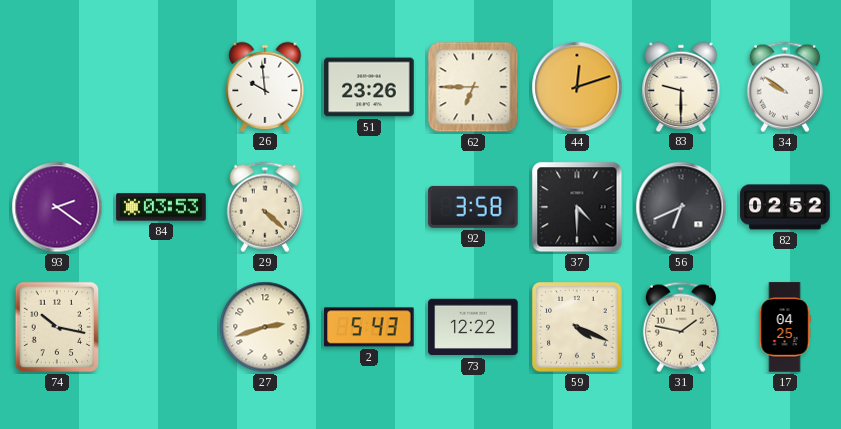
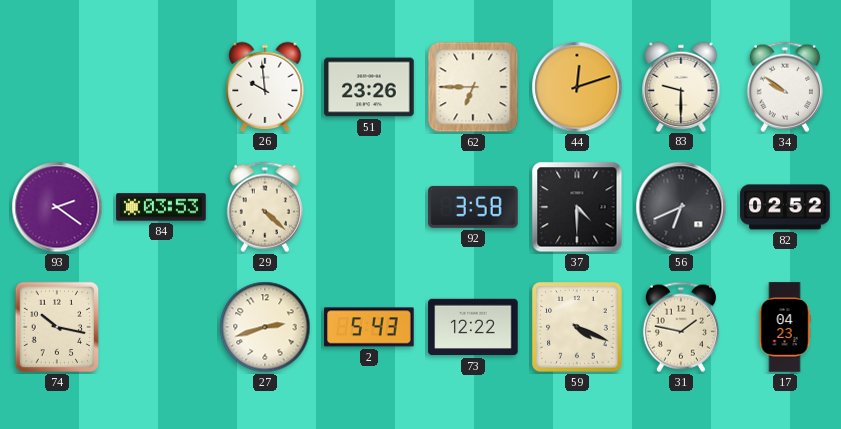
17: 04:25 -> 04:23
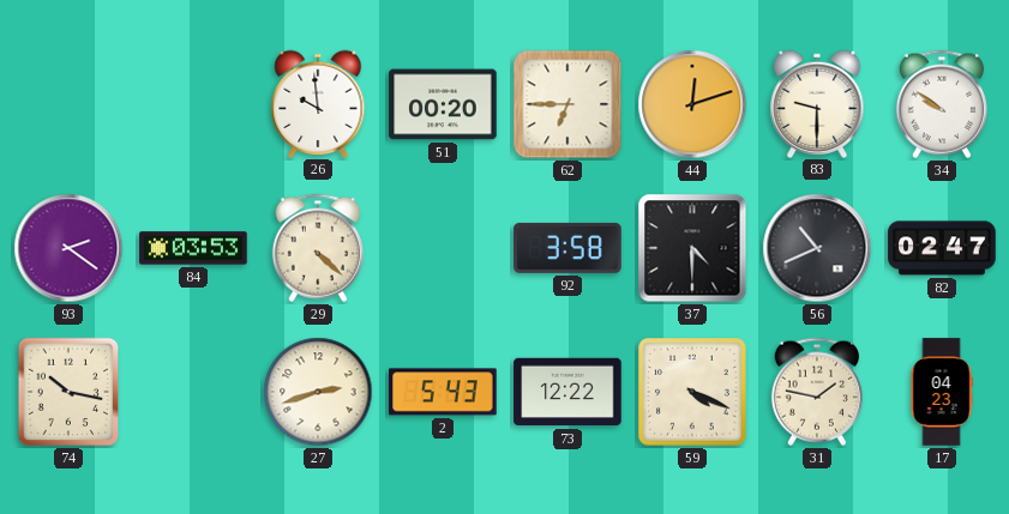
51: 23:26 -> 00:20
56: 6:41 -> 10:41
82: 02:52 -> 02:47
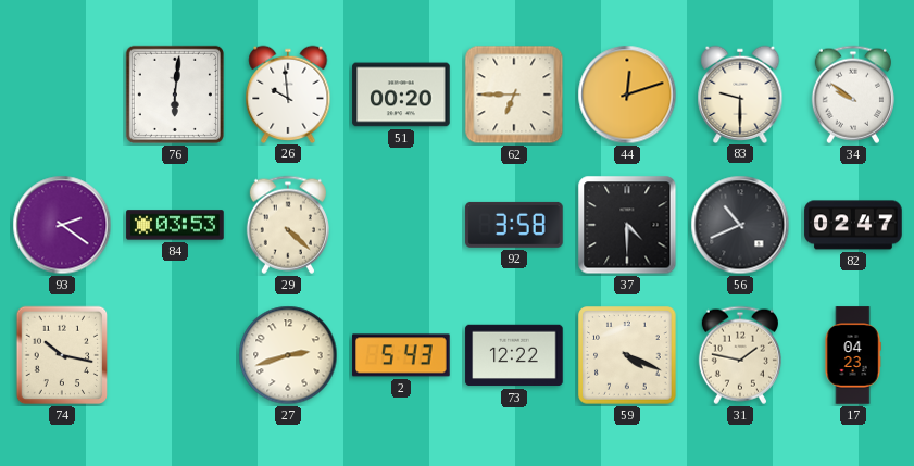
76: none -> 6:01
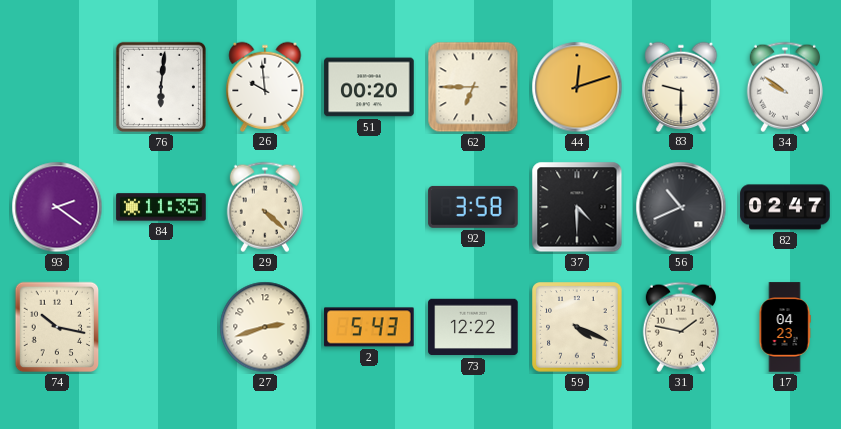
84: 03:53 -> 11:35
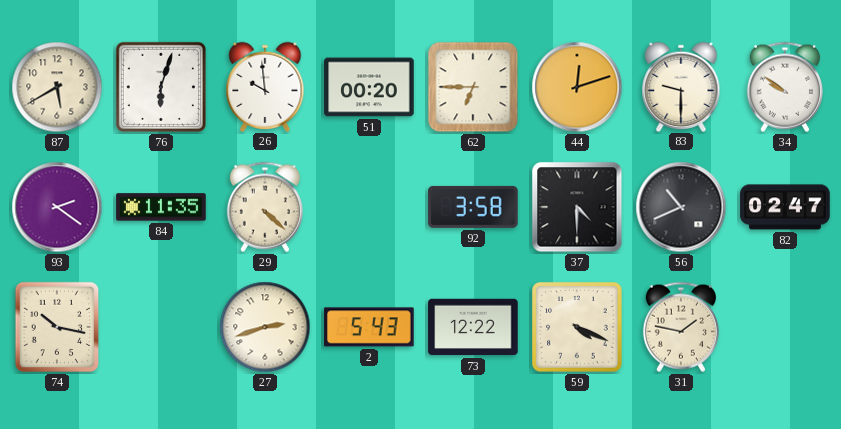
87: none -> 5:40
76: 6:01 -> 6:03
17: 04:23 -> none
